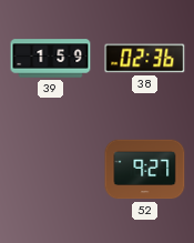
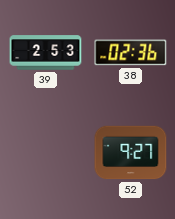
39: 1:59 -> 2:53
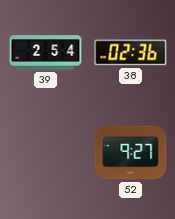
39: 2:53 -> 2:54
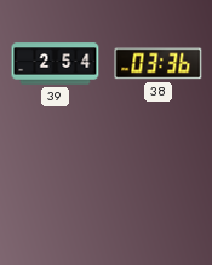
38: 02:36 -> 03:36
52: 9:27 -> none
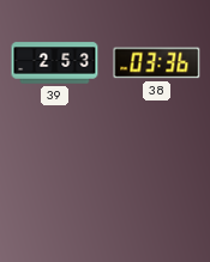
39: 2:54 -> 2:53
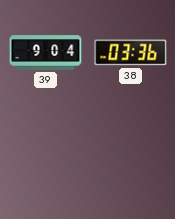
39: 2:53 -> 9:04
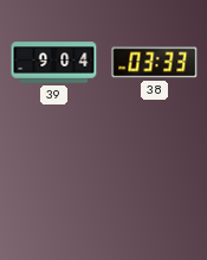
38: 03:36 -> 03:33
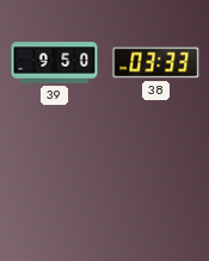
39: 9:04 -> 9:50
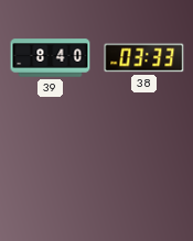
39: 9:50 -> 8:40
